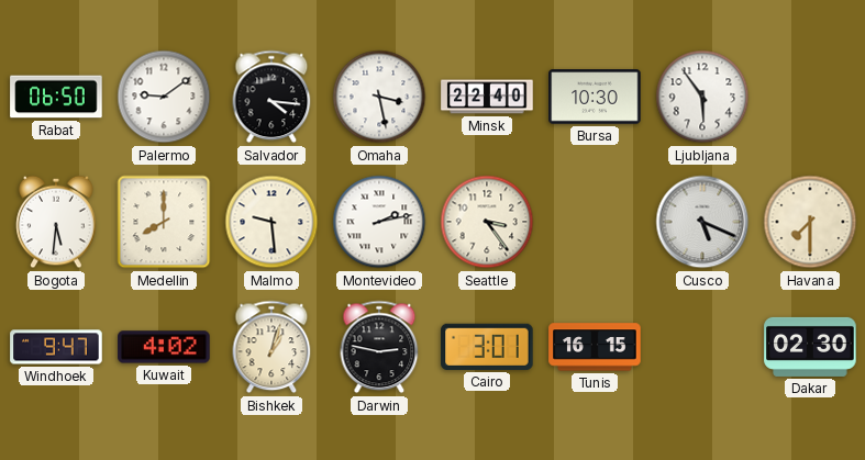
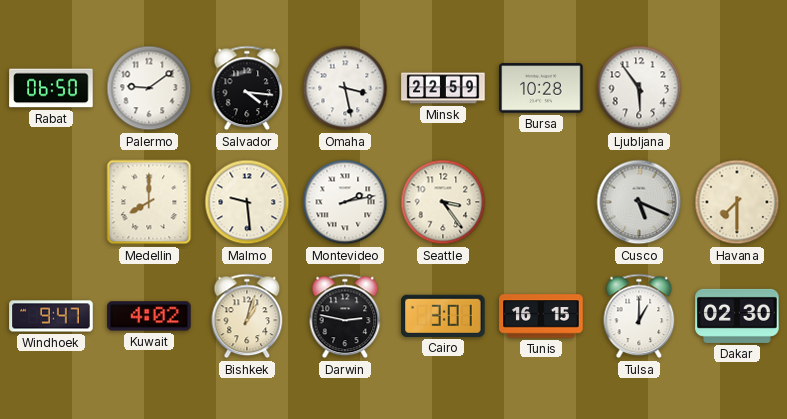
Minsk: 22:40 -> 22:59
Bursa: 10:30 -> 10:28
Bogota: 5:31 -> none
Tulsa: none -> 1:00
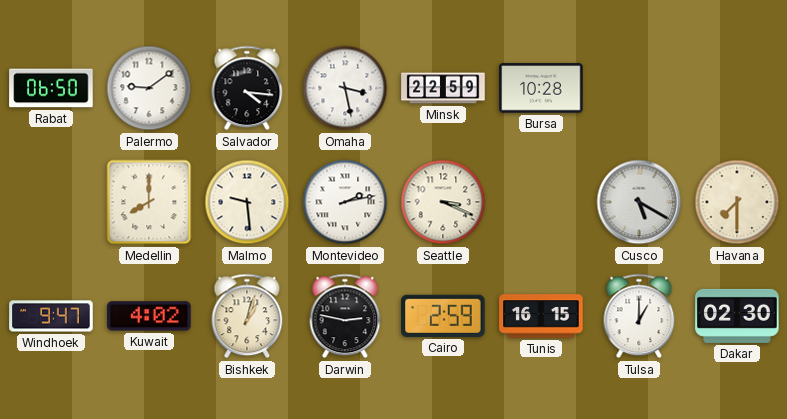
Ljubljana: 5:54 -> none
Seattle: 3:24 -> 3:19
Cusco: 5:19 -> 5:20
Cairo: 3:01 -> 2:59
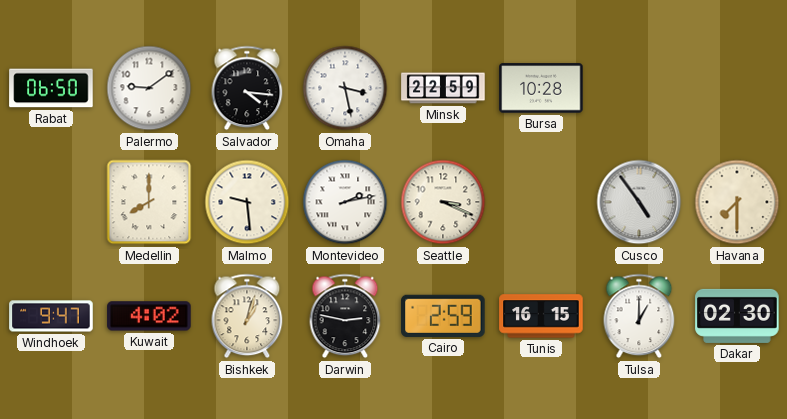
Cusco: 5:20 -> 4:54
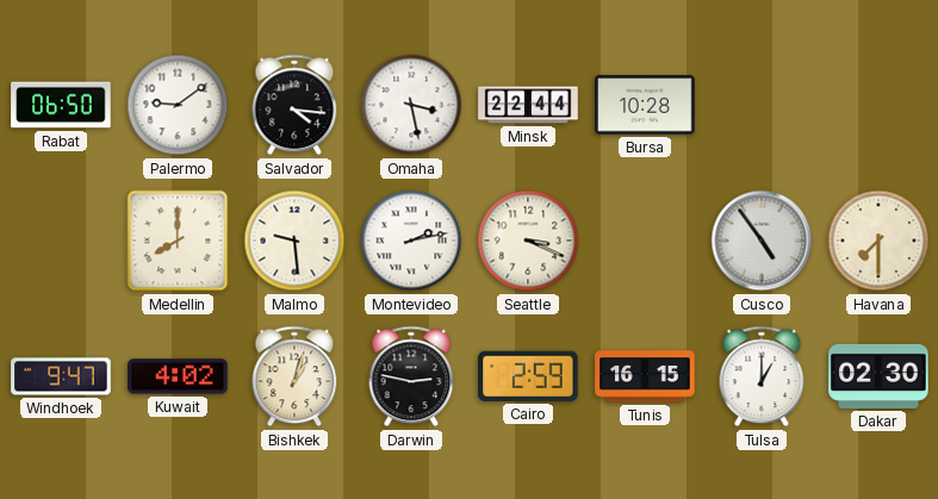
Minsk: 22:59 -> 22:44
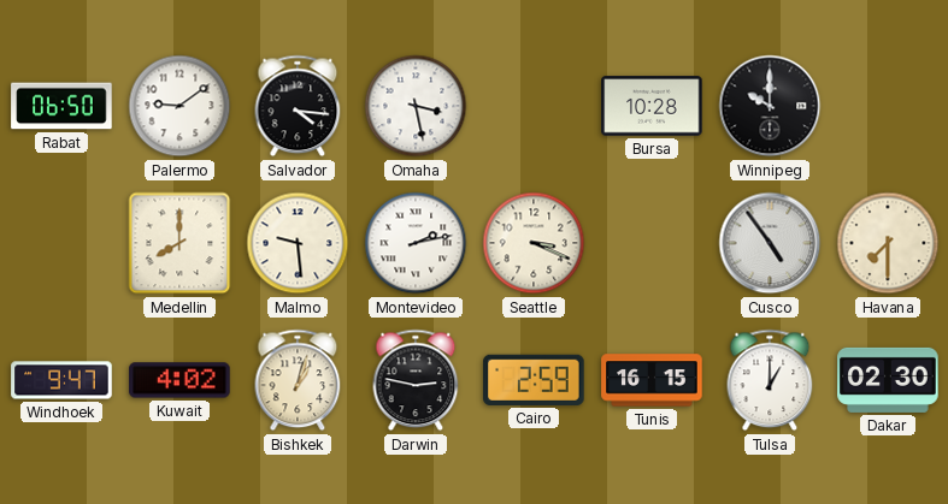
Minsk: 22:44 -> none
Winnipeg: none -> 10:00
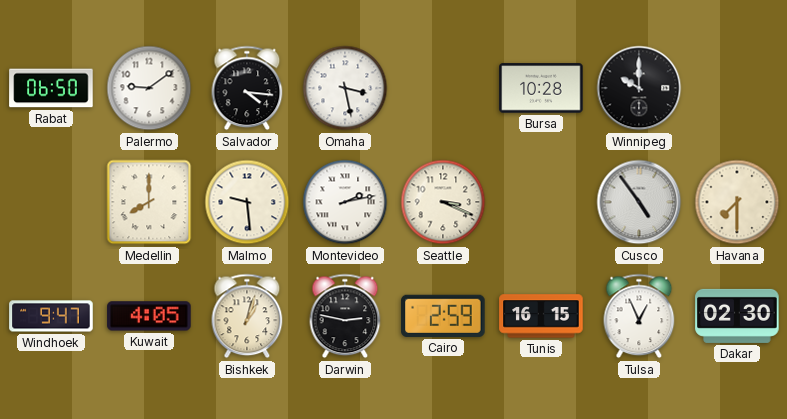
Kuwait: 4:02 -> 4:05
Tulsa: 1:00 -> 12:56
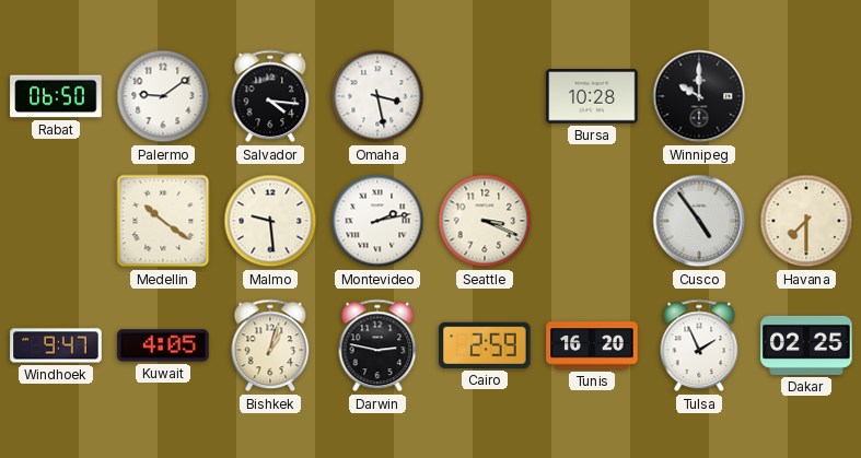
Medellin: 8:00 -> 10:21
Tunis: 16:15 -> 16:20
Tulsa: 12:56 -> 1:56
Dakar: 02:30 -> 02:25
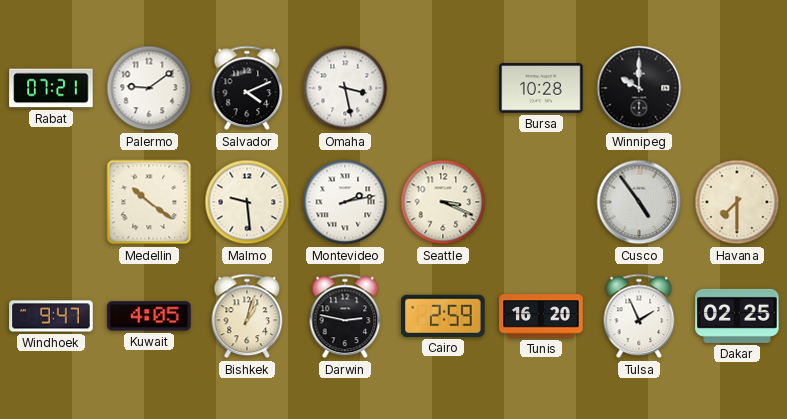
Rabat: 06:50 -> 07:21
Salvador: 4:16 -> 4:11
